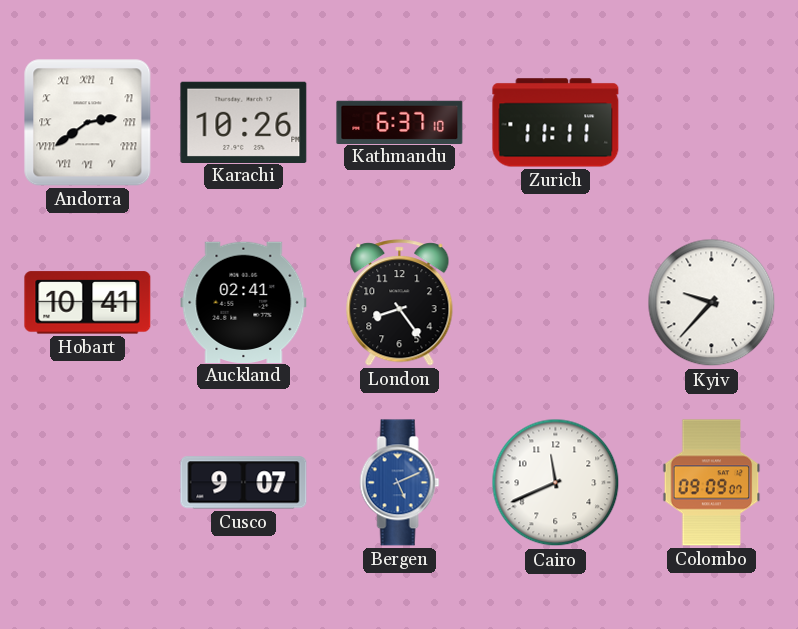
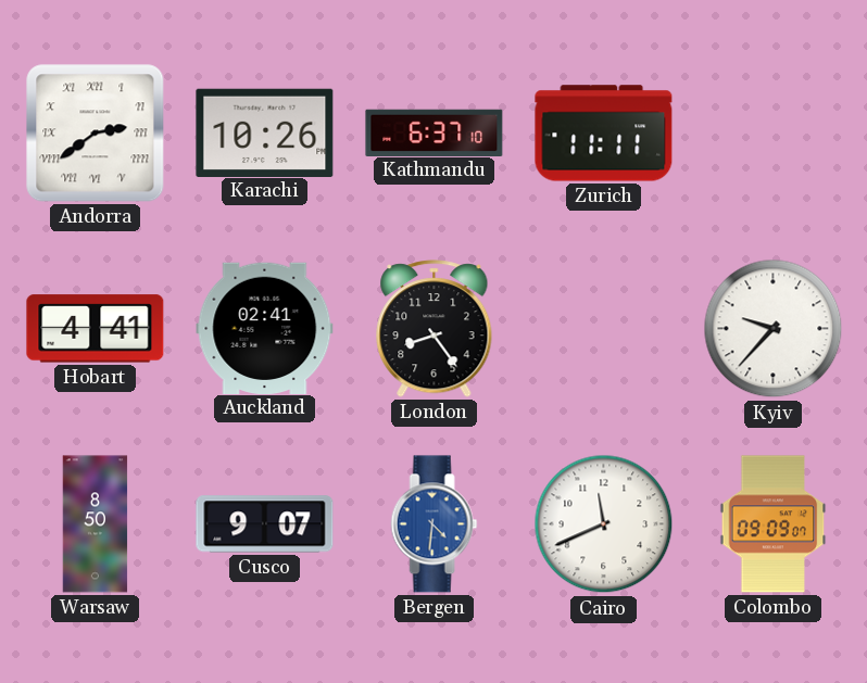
Hobart: 10:41 -> 4:41
Warsaw: none -> 8:50
Bergen: 5:11 -> 4:31
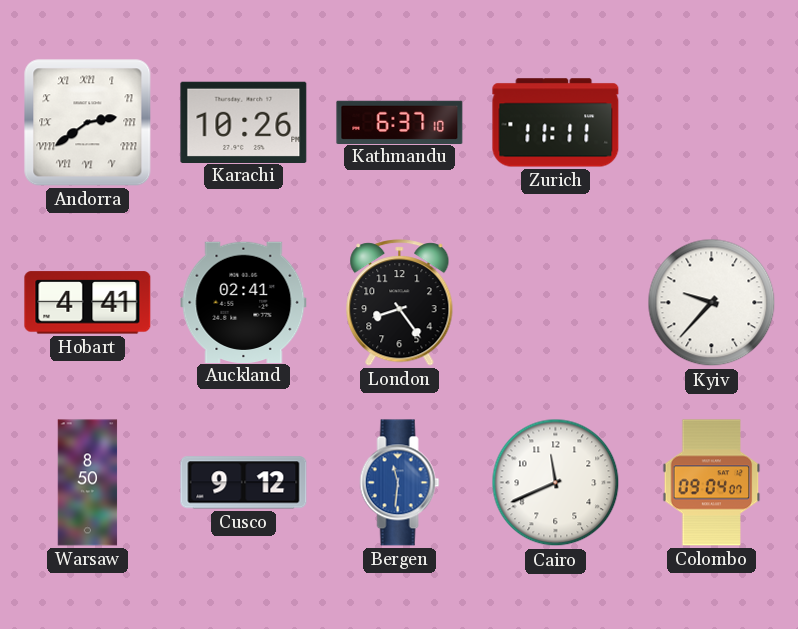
Cusco: 9:07 -> 9:12
Bergen: 4:31 -> 11:31
Colombo: 09:09 -> 09:04
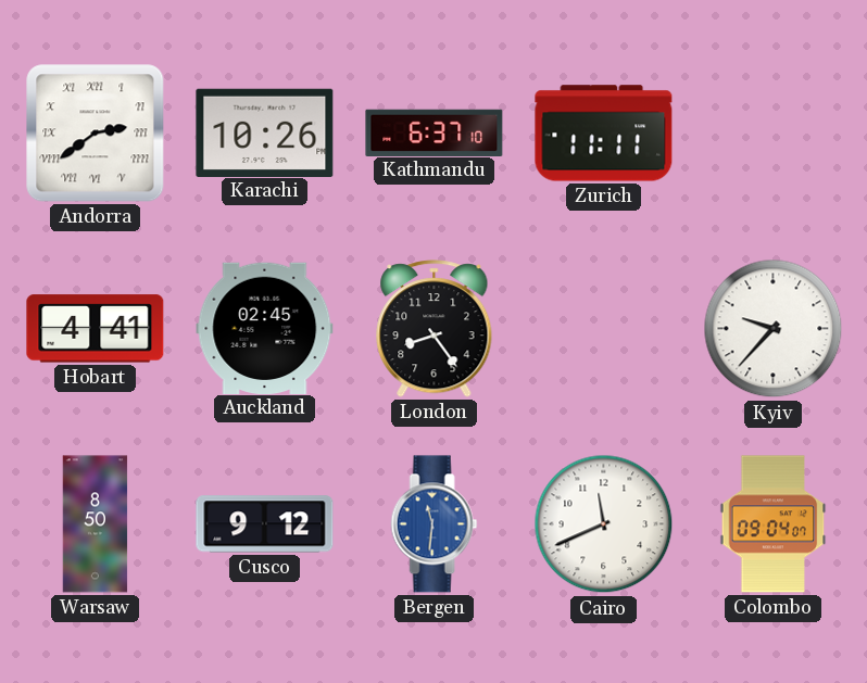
Auckland: 02:41 -> 02:45
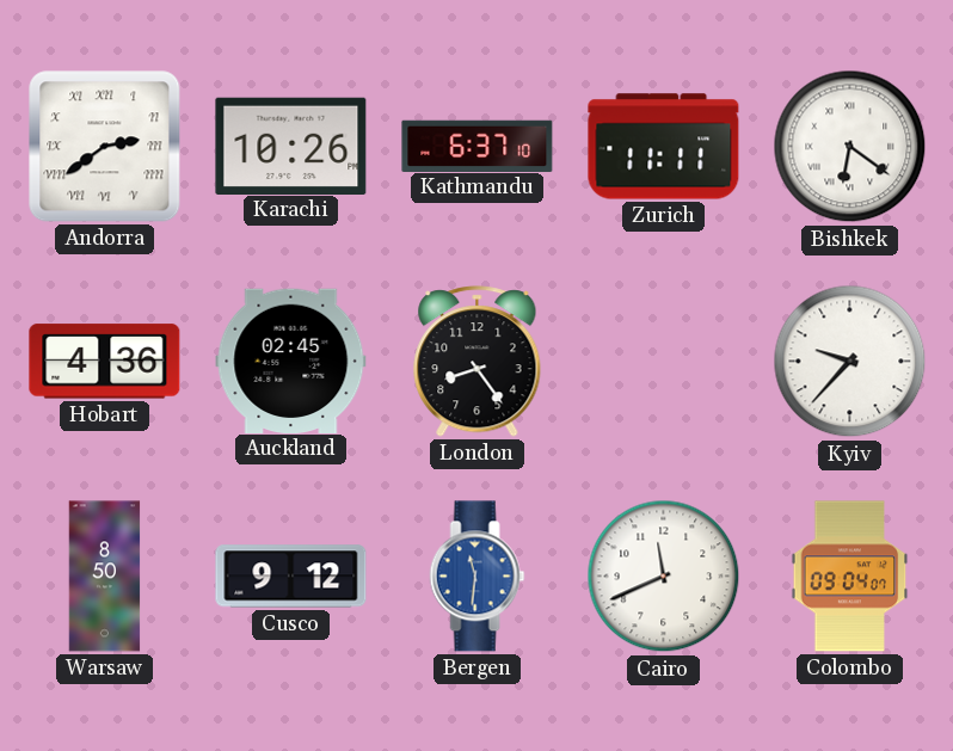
Bishkek: none -> 6:21
Hobart: 4:41 -> 4:36
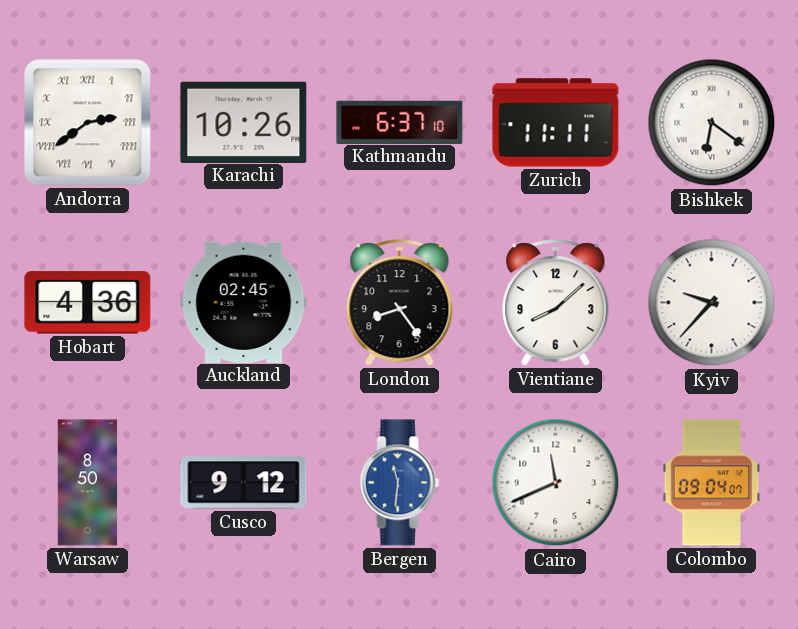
Vientiane: none -> 8:08
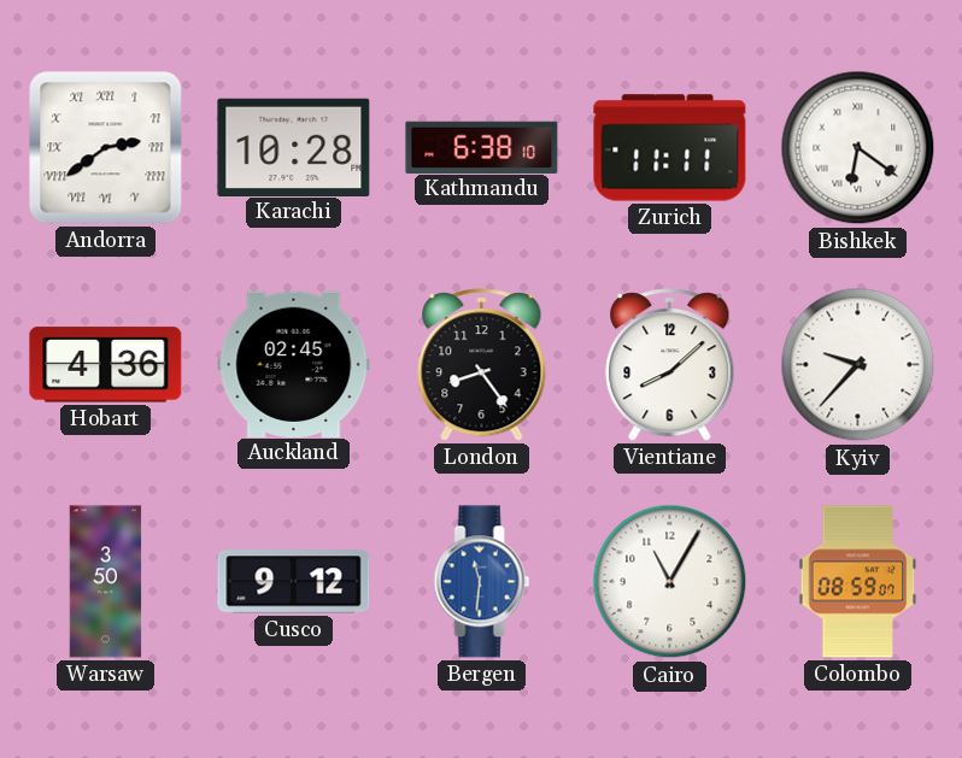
Karachi: 10:26 -> 10:28
Kathmandu: 6:37 -> 6:38
Warsaw: 8:50 -> 3:50
Cairo: 11:41 -> 11:05
Colombo: 09:04 -> 08:59
